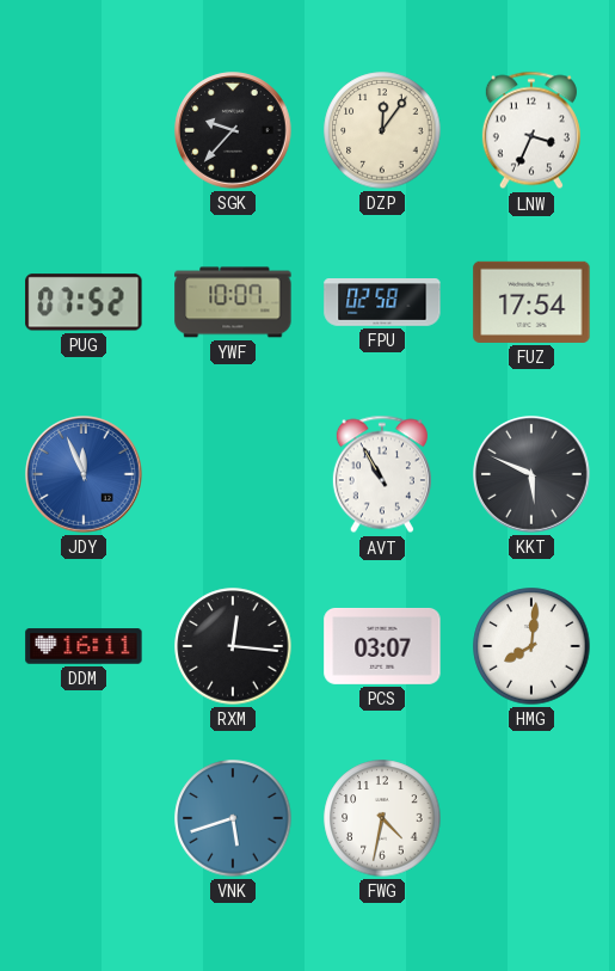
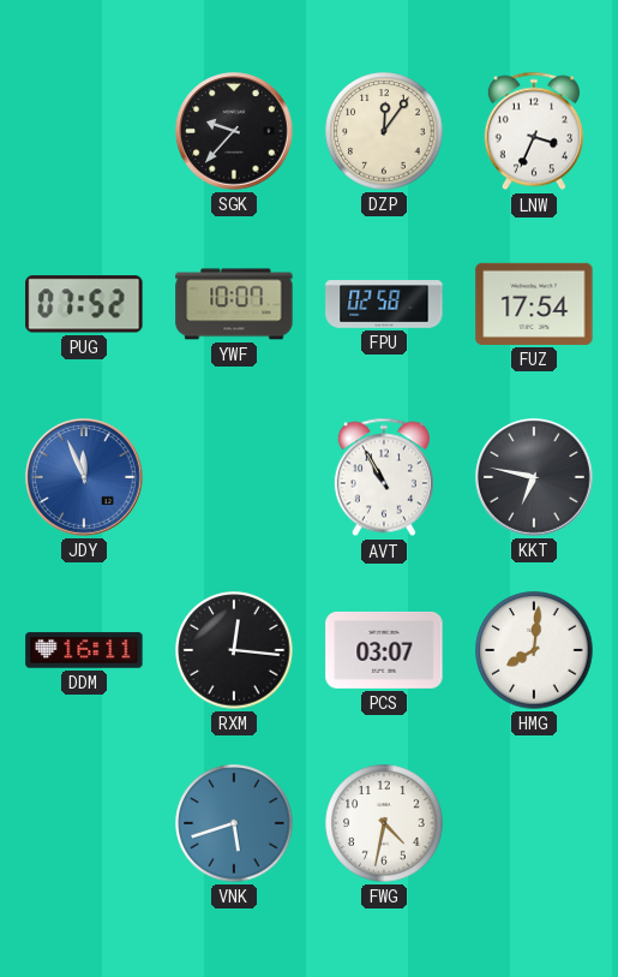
KKT: 5:49 -> 6:47
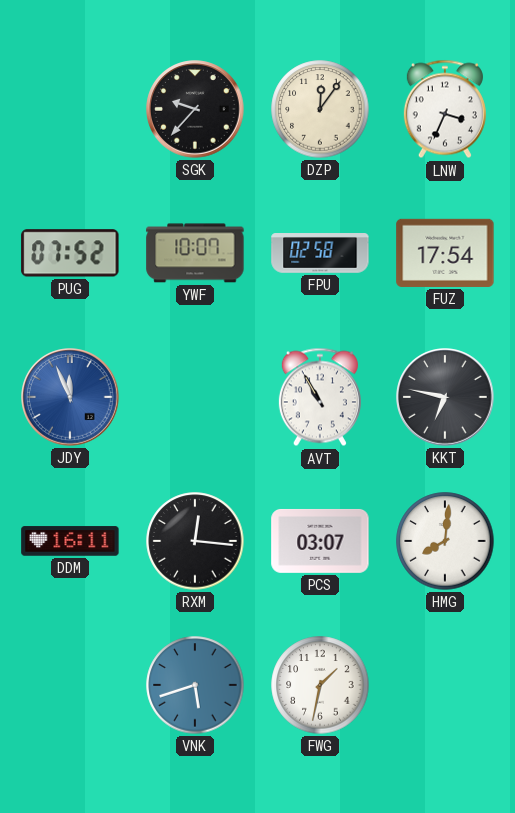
FWG: 4:32 -> 1:32
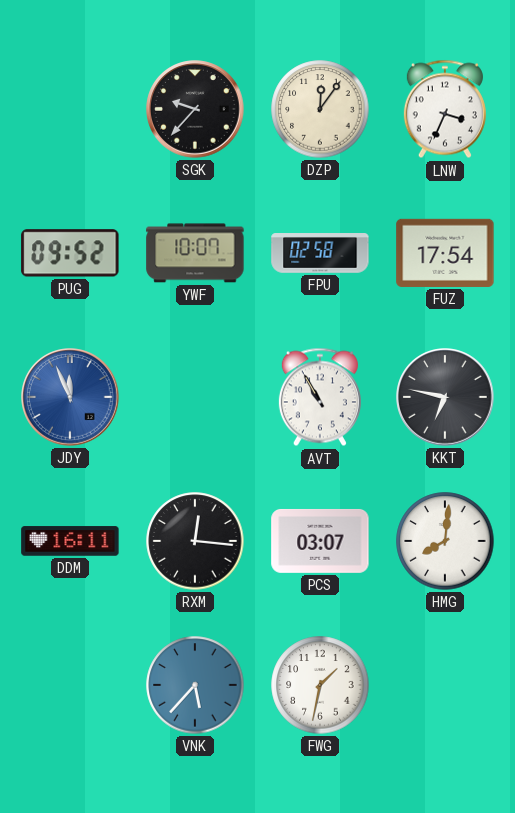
PUG: 07:52 -> 09:52
VNK: 5:42 -> 5:37
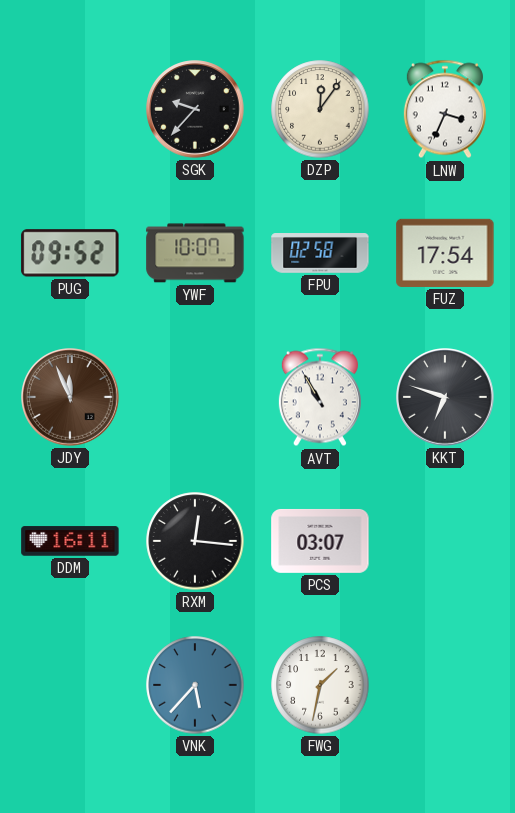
JDY dial: blue -> brown
KKT: 6:47 -> 6:48
HMG: 8:01 -> none
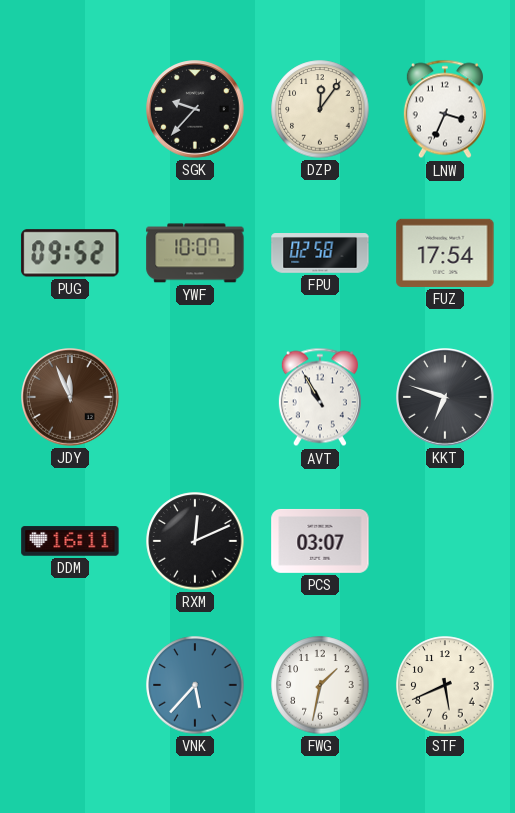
RXM: 12:16 -> 12:11
STF: none -> 5:41
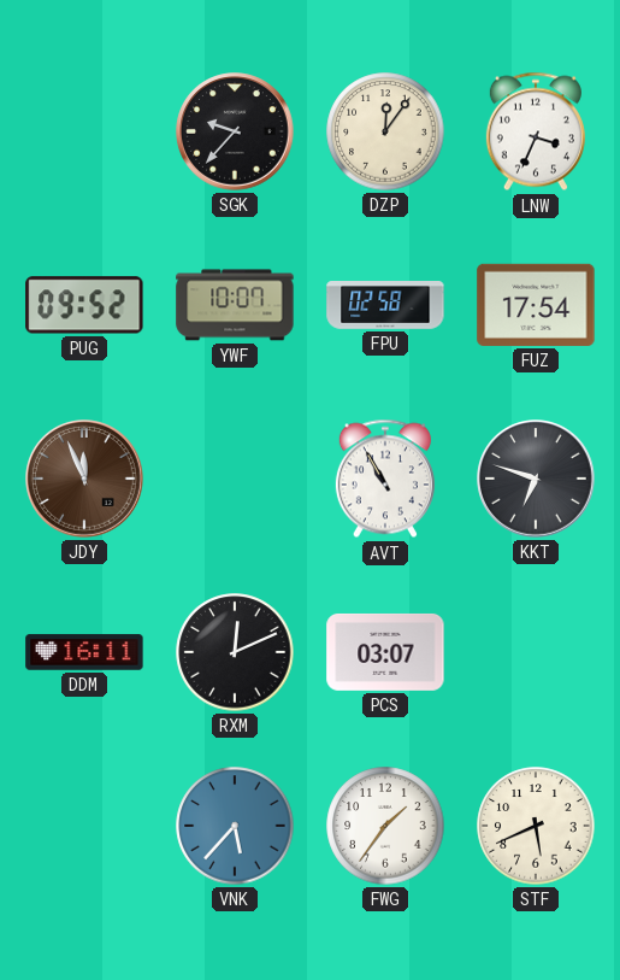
FWG: 1:32 -> 1:36
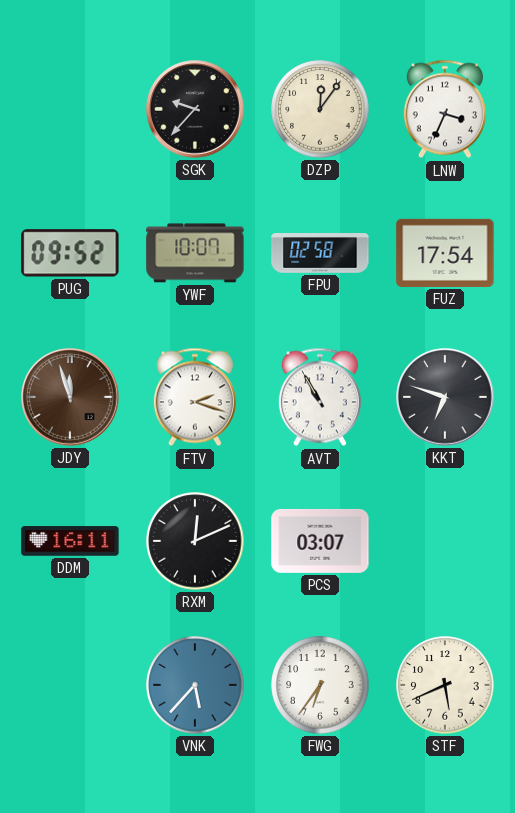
JDY: 11:56 -> 11:57
FTV: none -> 2:18
FWG: 1:36 -> 6:36
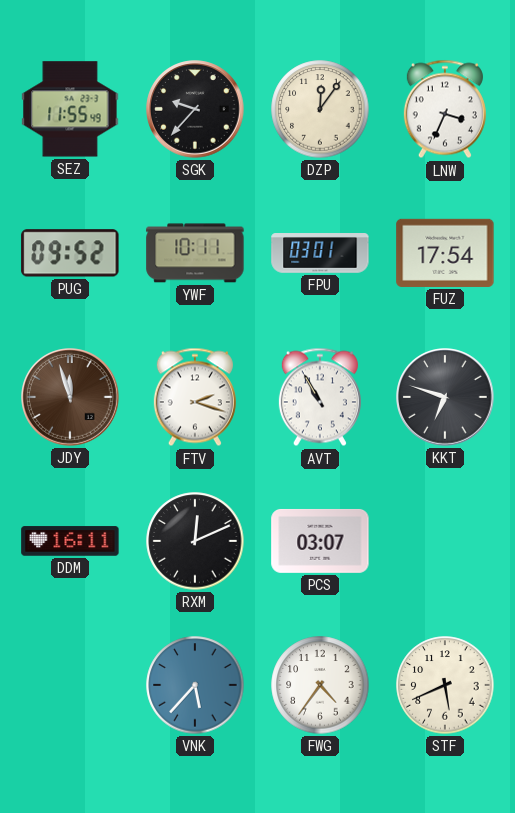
SEZ: none -> 11:55
YWF: 10:07 -> 10:11
FPU: 02:58 -> 03:01
FWG: 6:36 -> 4:36
